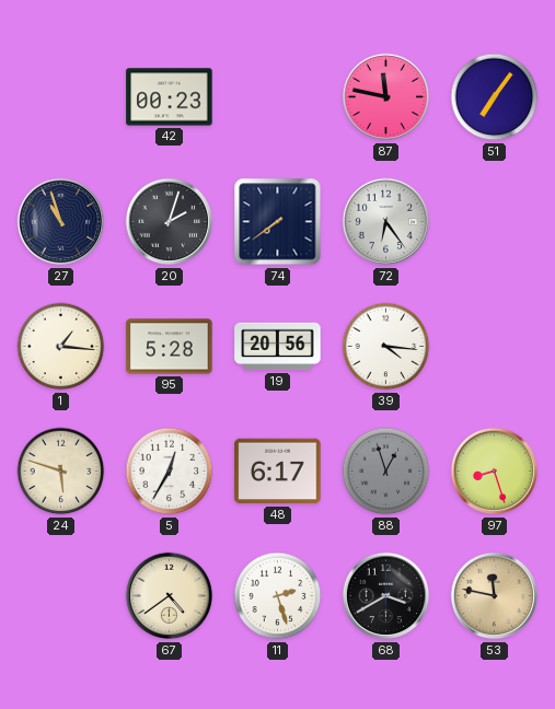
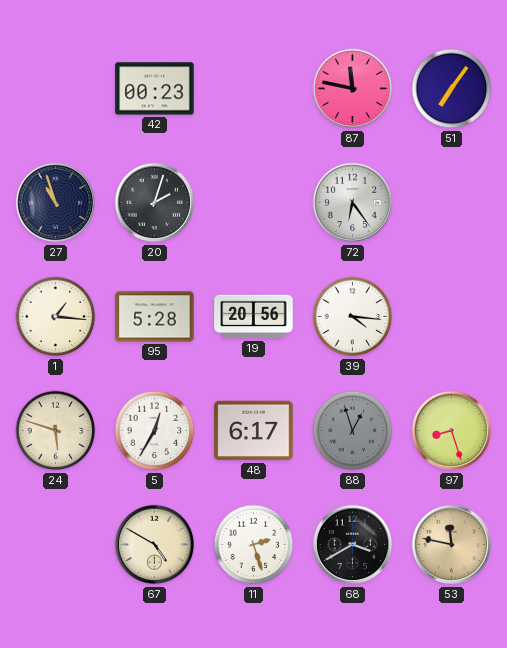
74: 7:39 -> none
67: 4:39 -> 4:50
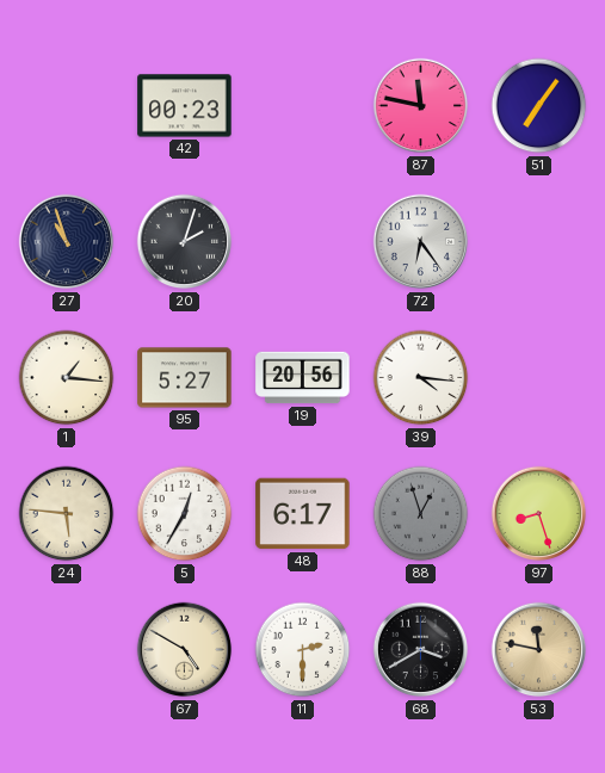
95: 5:28 -> 5:27
24: 5:48 -> 5:46
11: 2:27 -> 2:30
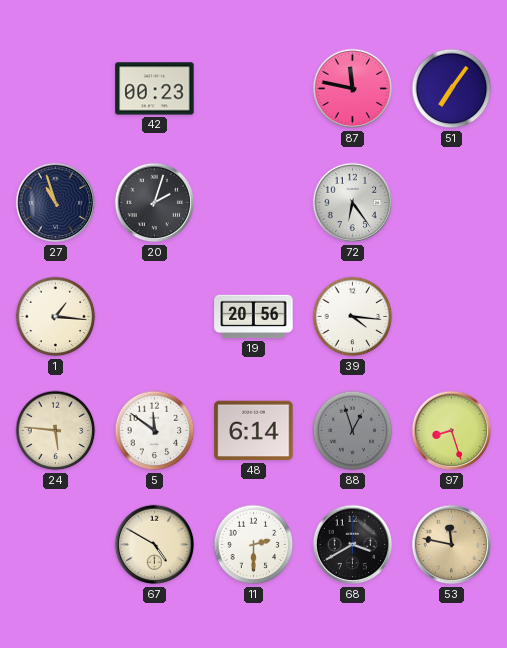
95: 5:27 -> none
5: 12:35 -> 11:51
48: 6:17 -> 6:14
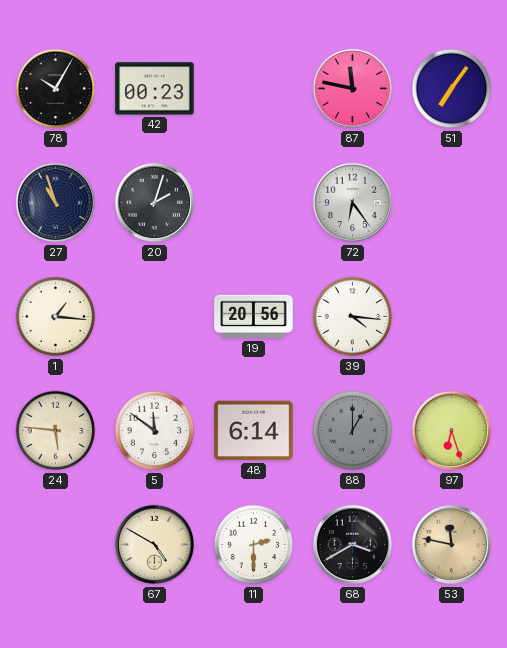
78: none -> 10:05
88: 12:57 -> 1:00
97: 8:27 -> 6:27
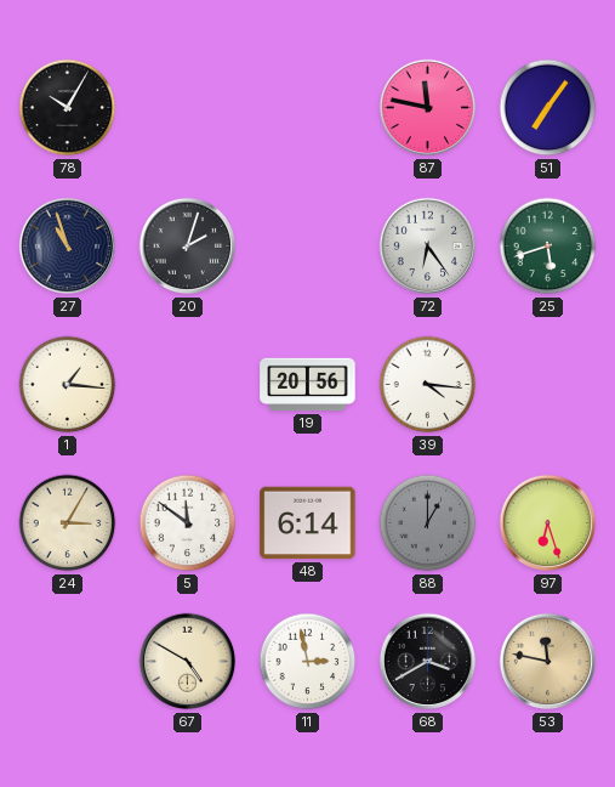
42: 00:23 -> none
25: none -> 5:42
24: 5:46 -> 3:05
11: 2:30 -> 2:58
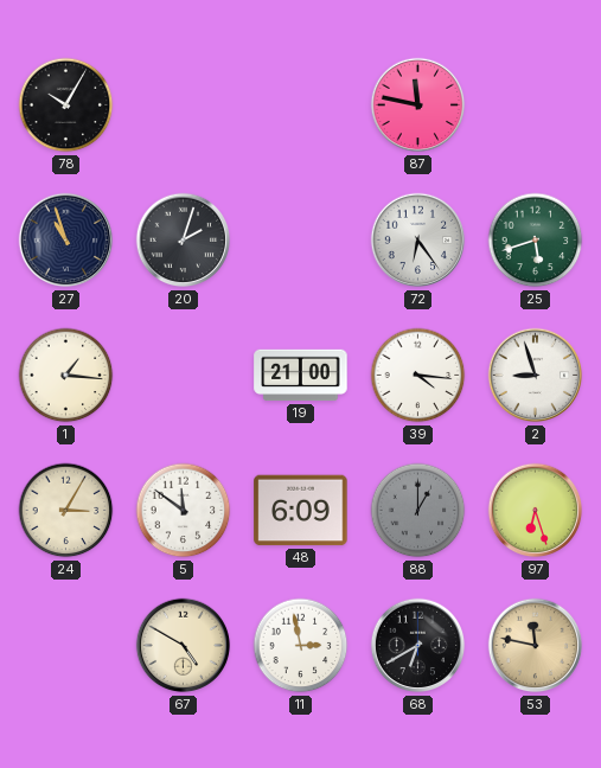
51: 7:06 -> none
19: 20:56 -> 21:00
2: none -> 8:57
48: 6:14 -> 6:09
68: 3:40 -> 6:40
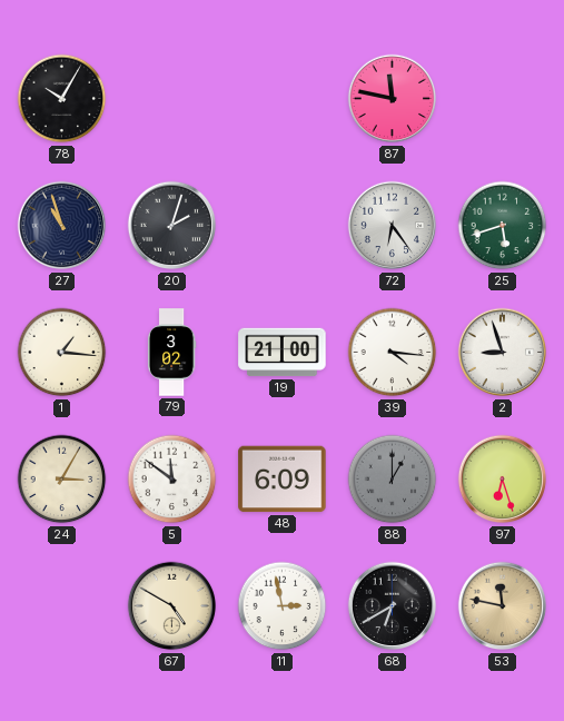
79: none -> 3:02
